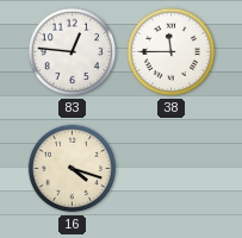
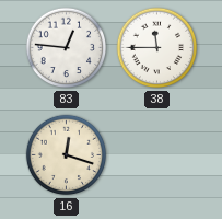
16: 4:18 -> 12:18
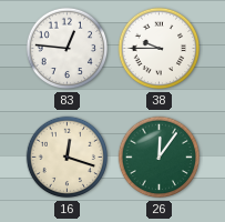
38: 11:45 -> 9:45
26: none -> 12:06
